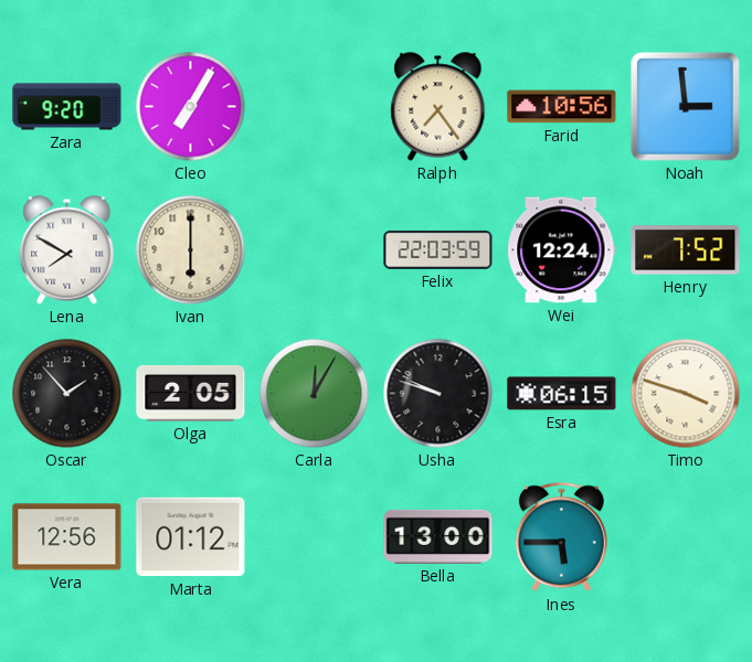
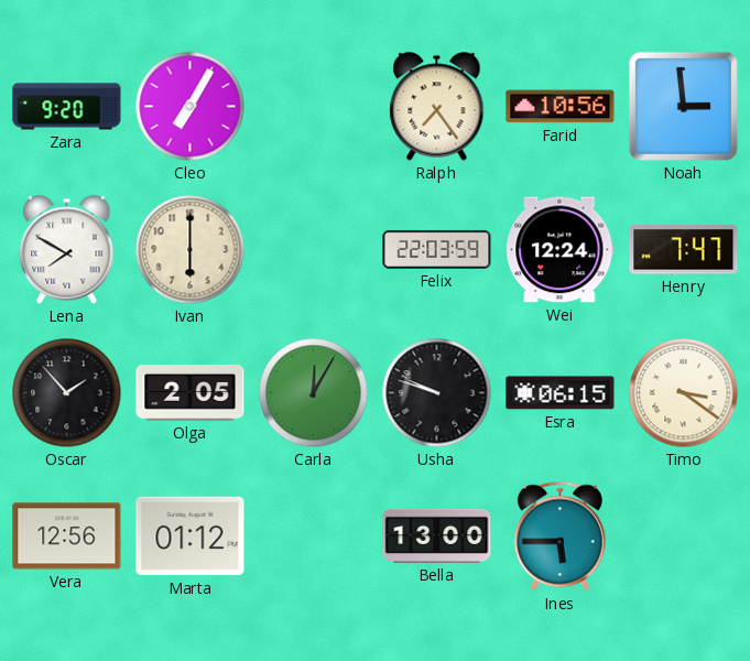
Henry: 7:52 -> 7:47
Timo: 3:48 -> 3:21
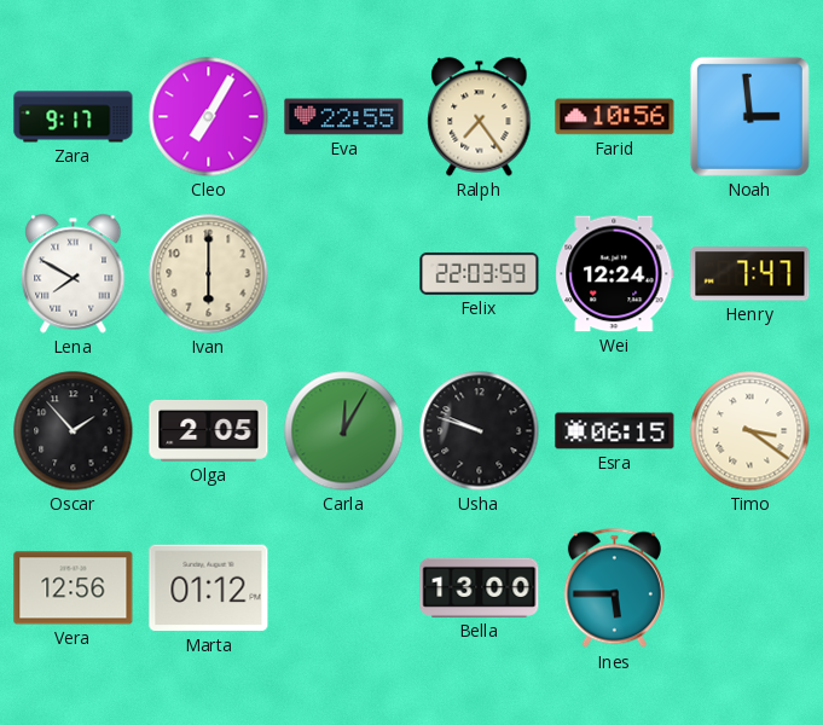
Zara: 9:20 -> 9:17
Eva: none -> 22:55
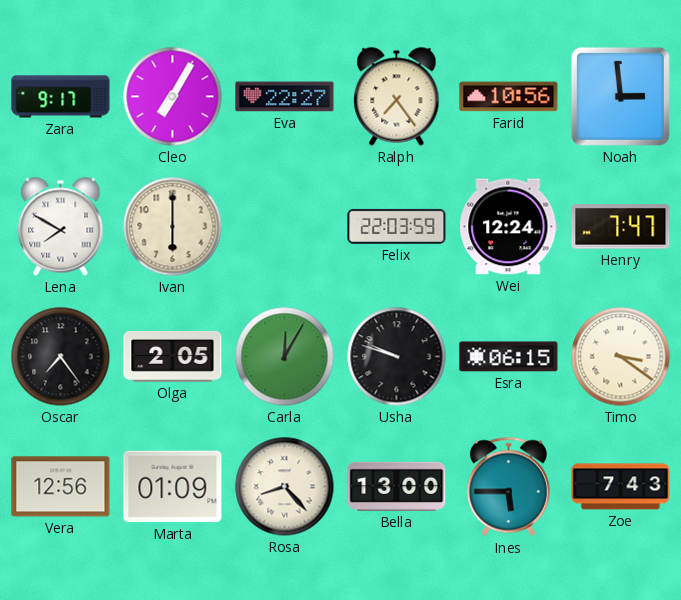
Eva: 22:55 -> 22:27
Oscar: 1:53 -> 7:24
Marta: 01:12 -> 01:09
Rosa: none -> 8:23
Zoe: none -> 7:43
